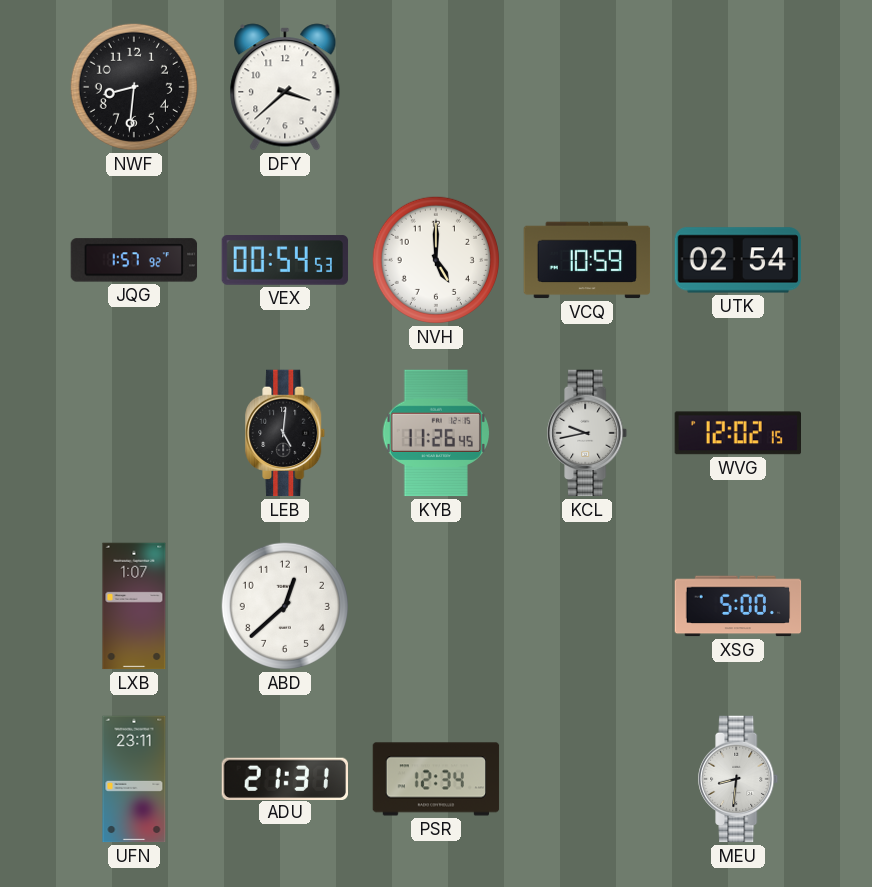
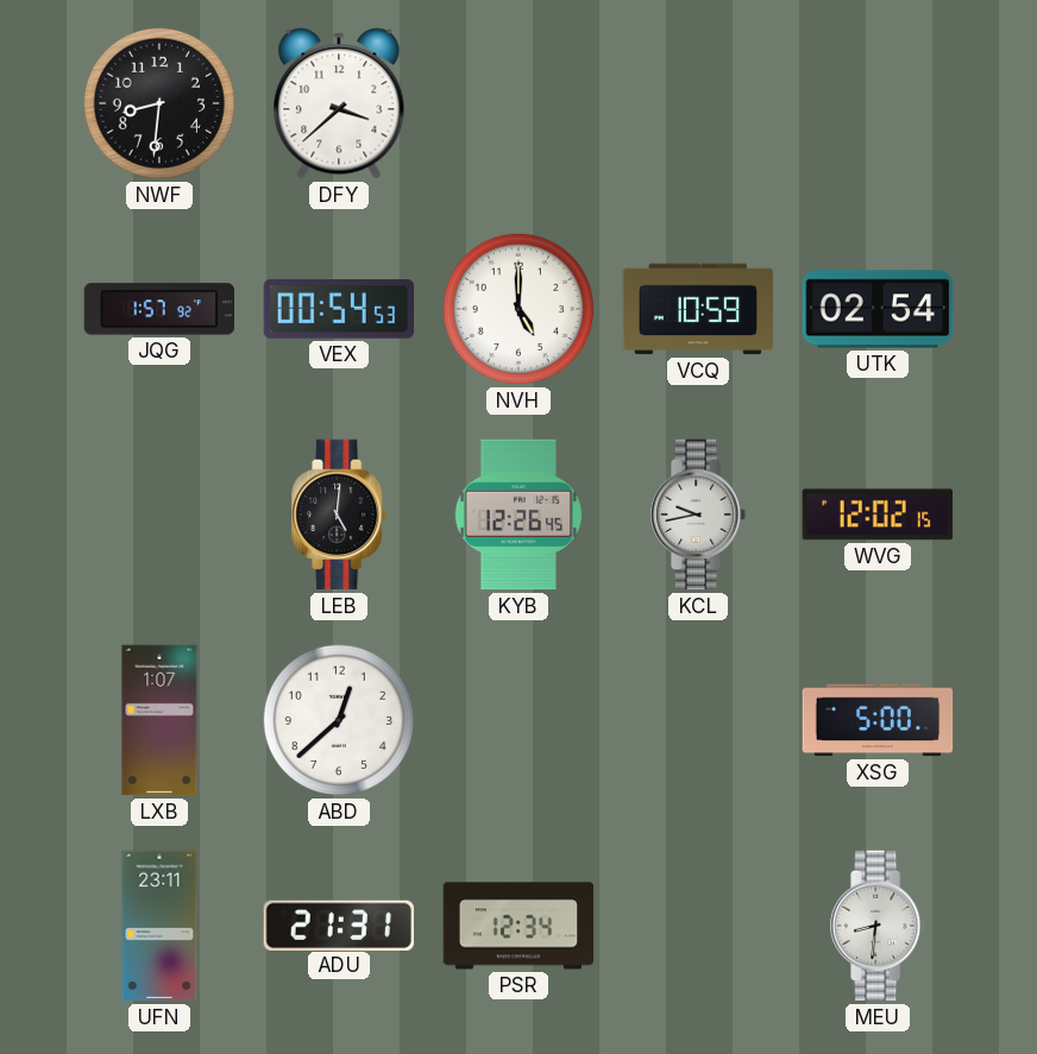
KYB: 11:26 -> 12:26
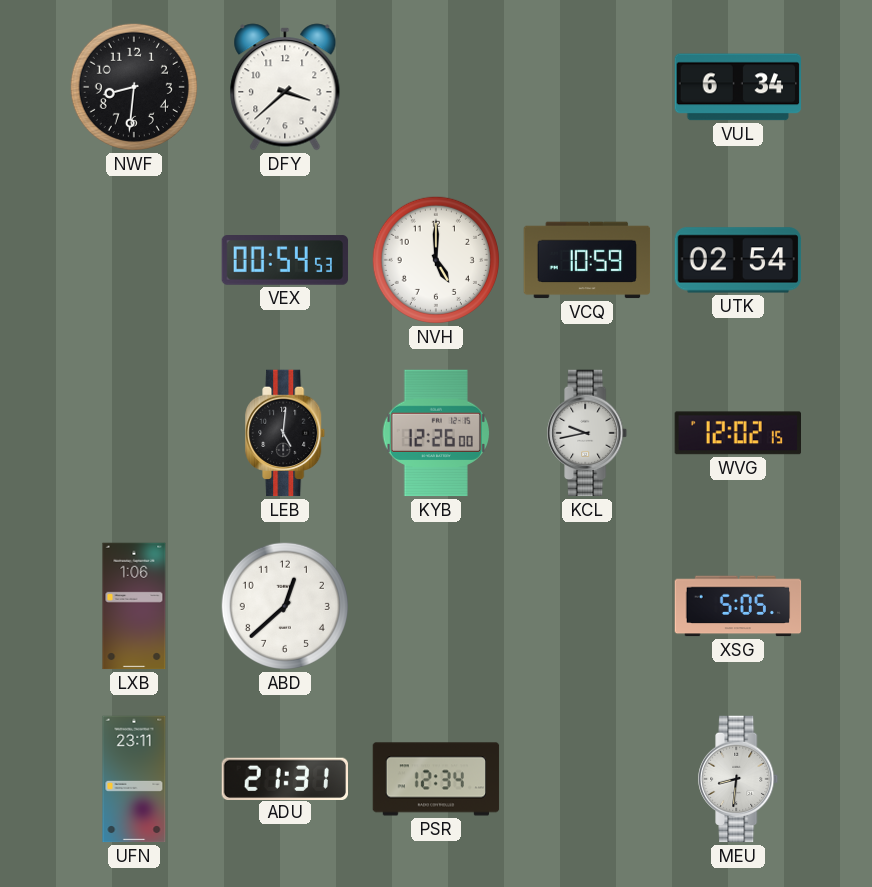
VUL: none -> 6:34
JQG: 1:57 -> none
KYB: 12:26:45 -> 12:26:00
LXB: 1:07 -> 1:06
XSG: 5:00 -> 5:05
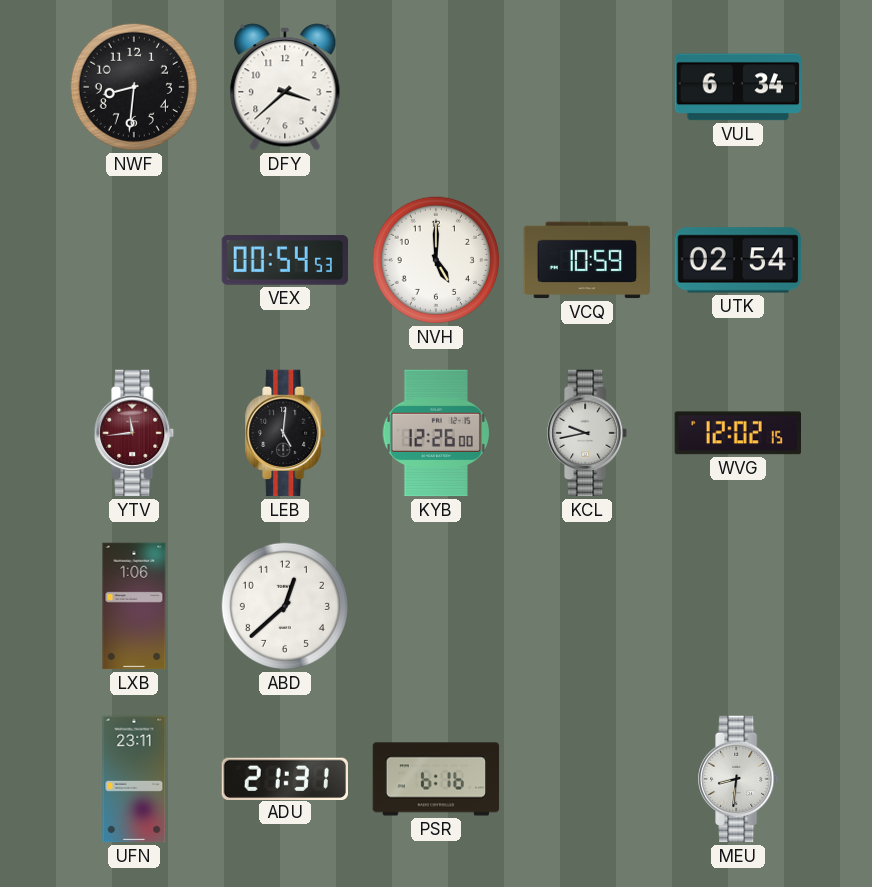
YTV: none -> 11:44
XSG: 5:05 -> none
PSR: 12:34 -> 6:16
